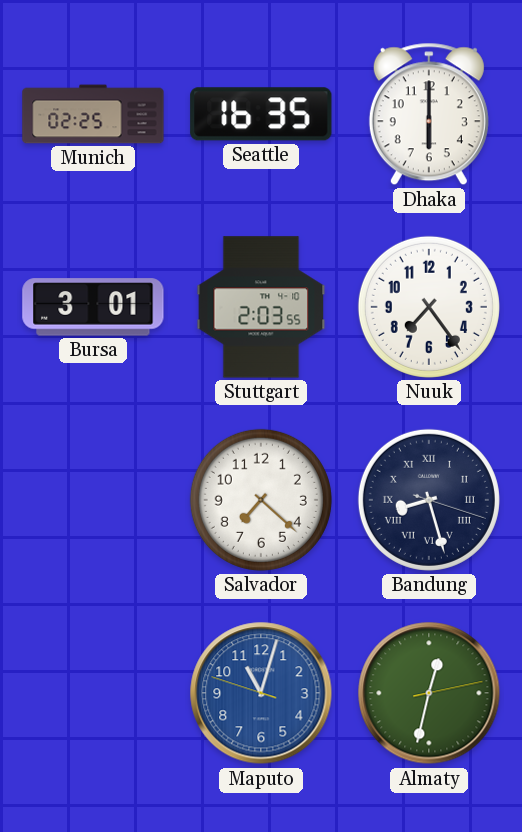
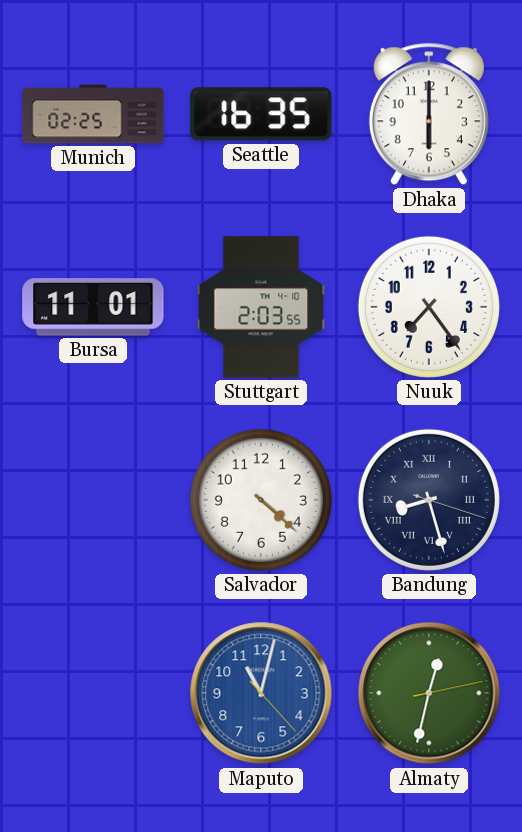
Bursa: 3:01 -> 11:01
Salvador: 7:22 -> 4:22
Maputo: 11:02:48 -> 11:02:23
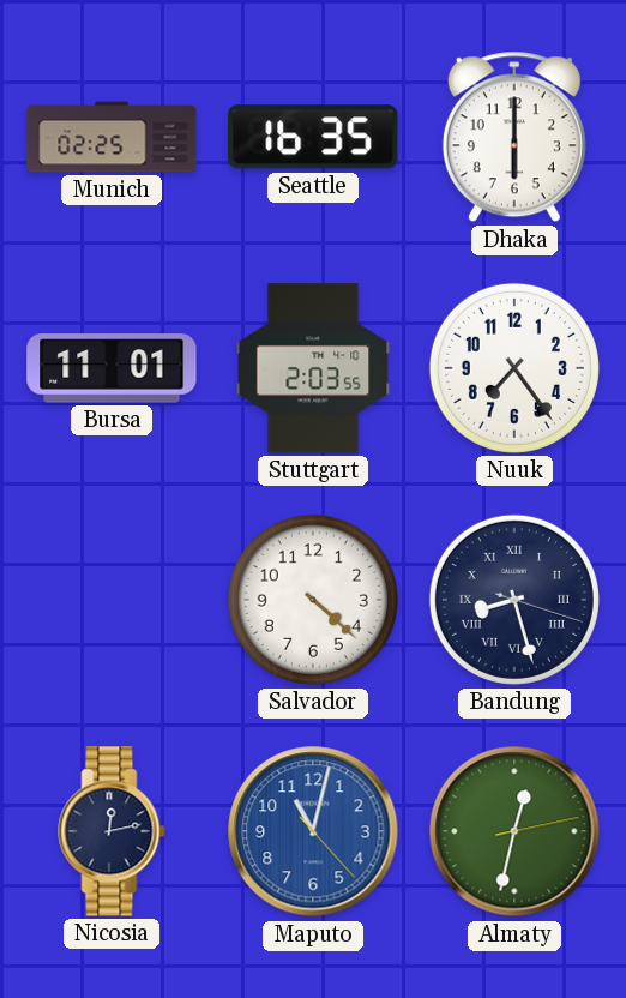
Nicosia: none -> 12:13
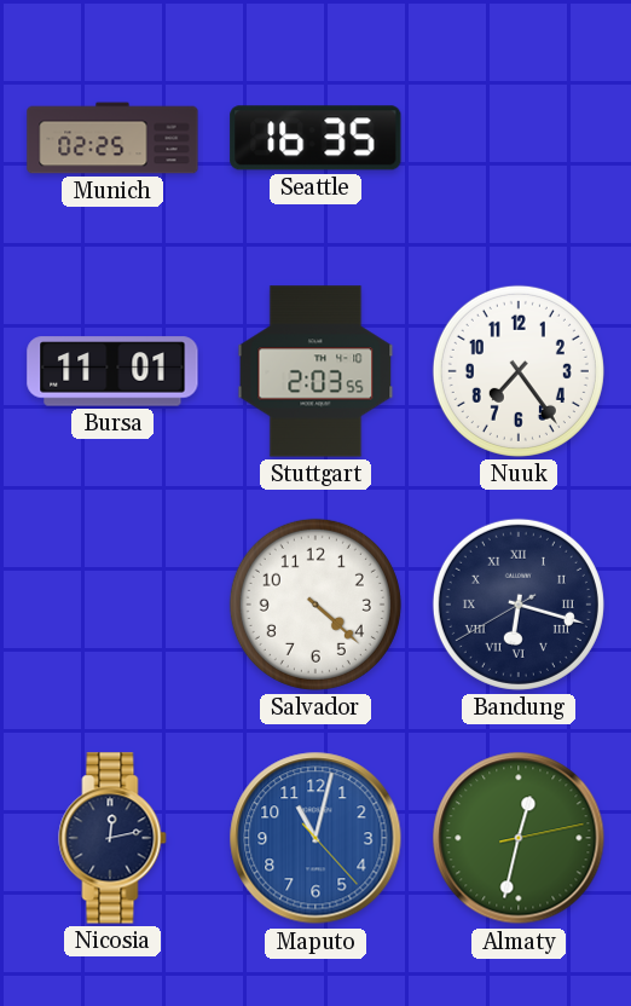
Dhaka: 6:00 -> none
Bandung: 8:27 -> 6:17
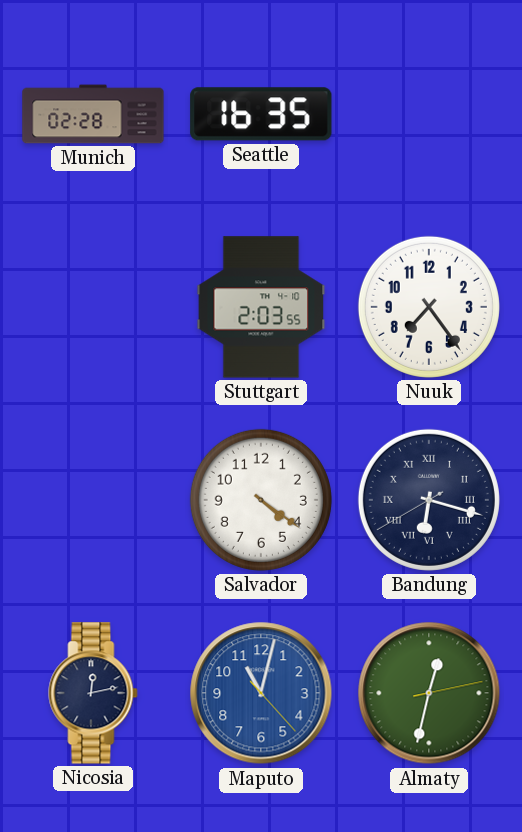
Munich: 02:25 -> 02:28
Bursa: 11:01 -> none
Salvador: 4:22 -> 4:21
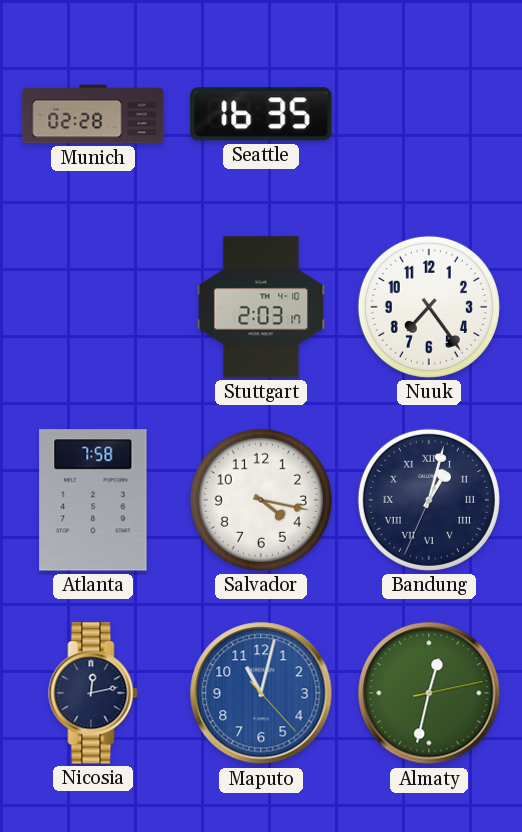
Stuttgart: 2:03:55 -> 2:03:17
Atlanta: none -> 7:58
Salvador: 4:21 -> 4:17
Bandung: 6:17 -> 1:02
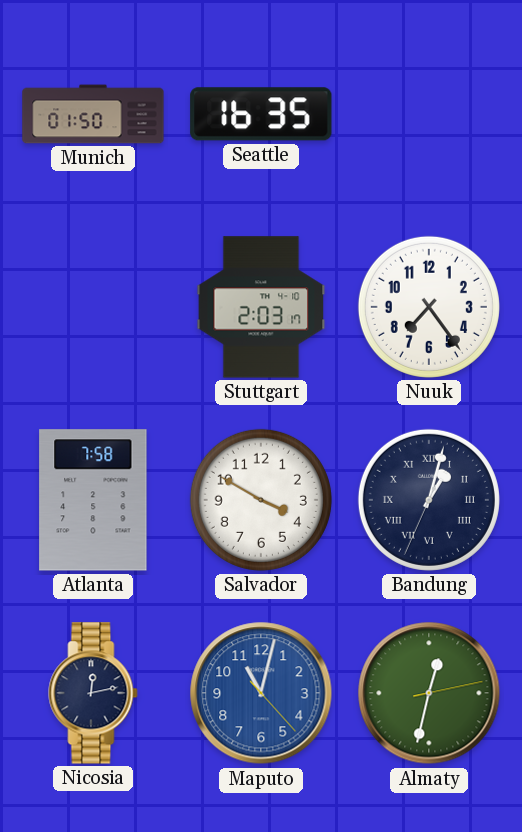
Munich: 02:28 -> 01:50
Salvador: 4:17 -> 3:50
